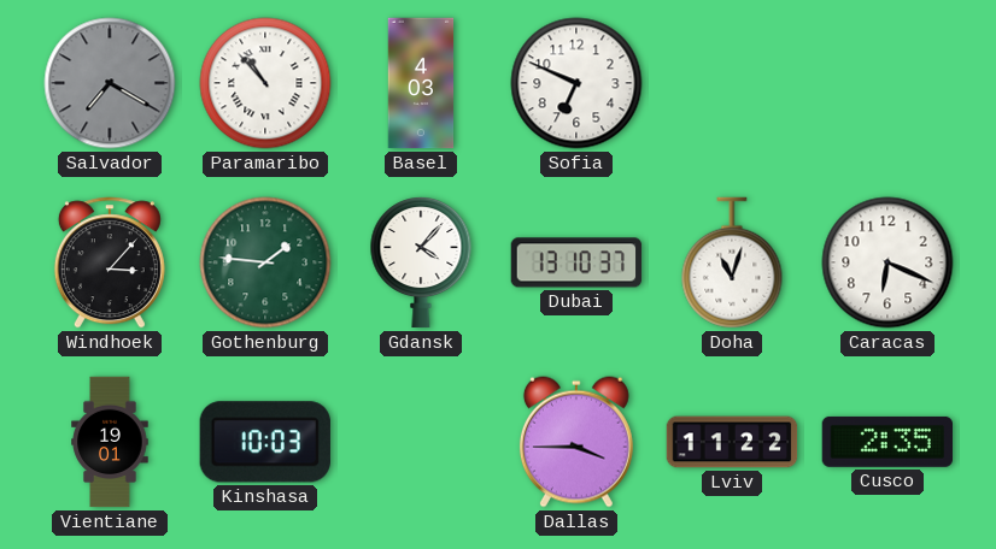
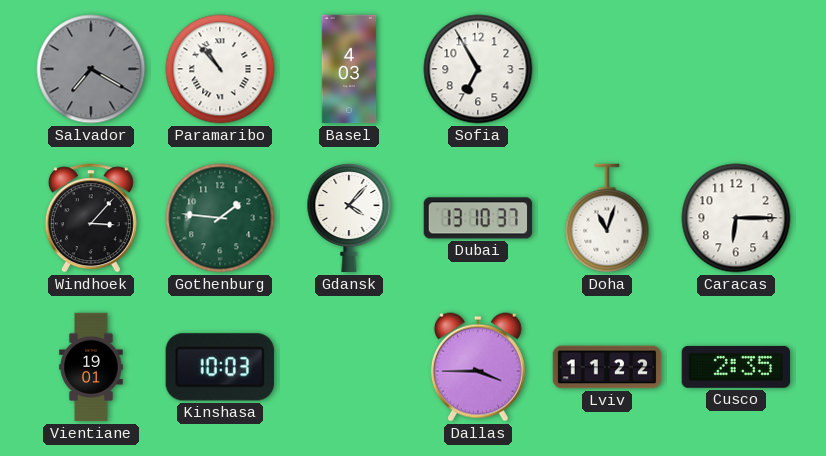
Sofia: 6:49 -> 6:55
Caracas: 6:19 -> 6:15
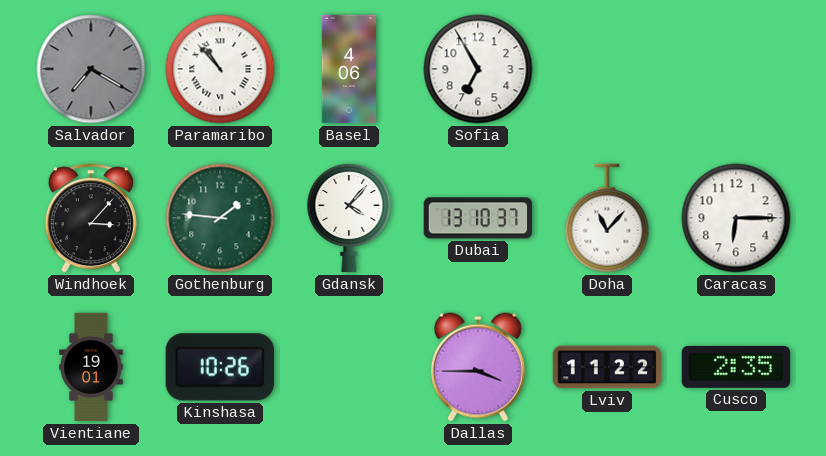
Basel: 4:03 -> 4:06
Doha: 11:03 -> 11:07
Kinshasa: 10:03 -> 10:26
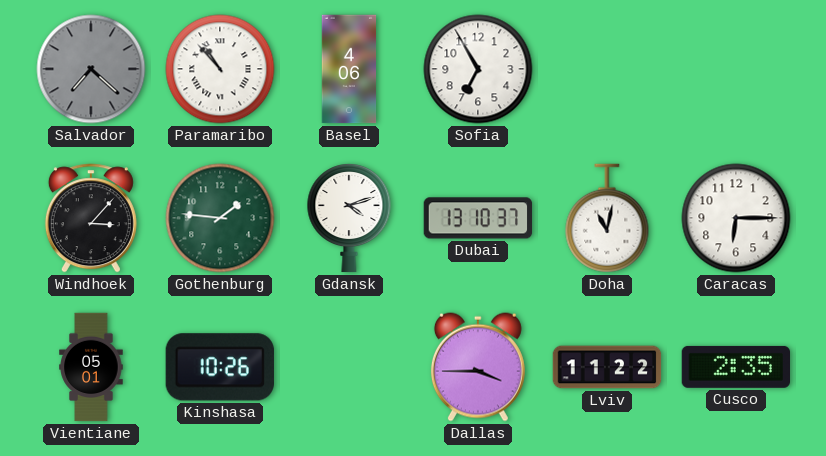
Salvador: 7:20 -> 7:22
Gdansk: 4:07 -> 4:12
Doha: 11:07 -> 11:02
Vientiane: 19:01 -> 05:01
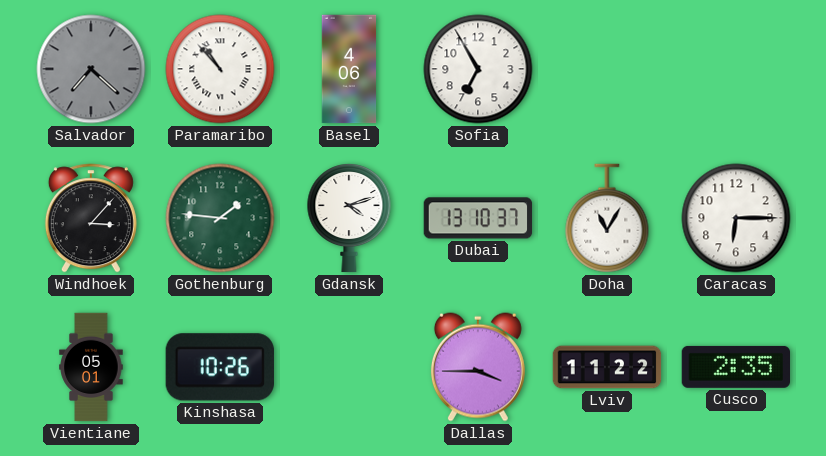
Doha: 11:02 -> 11:05
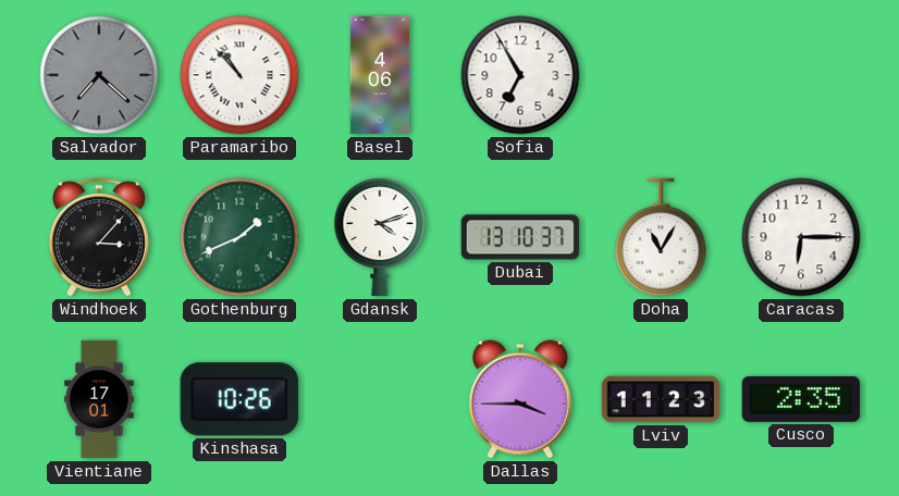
Gothenburg: 1:46 -> 1:41
Vientiane: 05:01 -> 17:01
Lviv: 11:22 -> 11:23
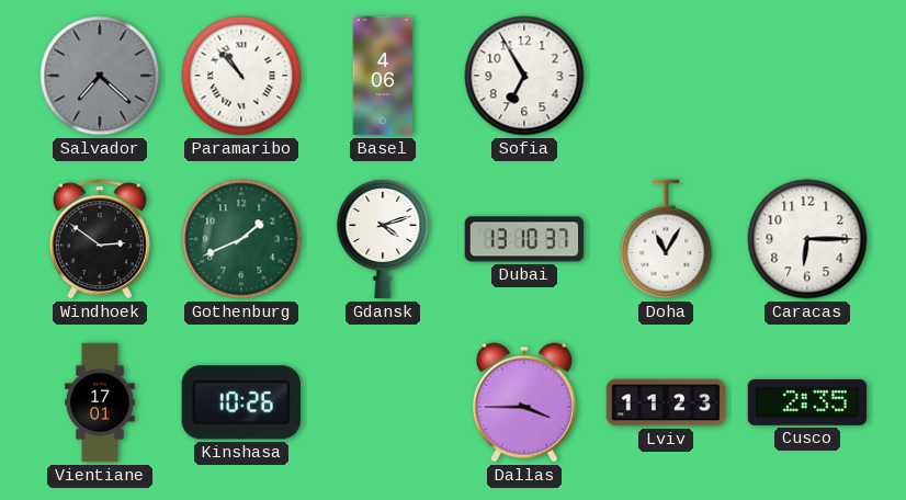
Windhoek: 3:07 -> 2:51
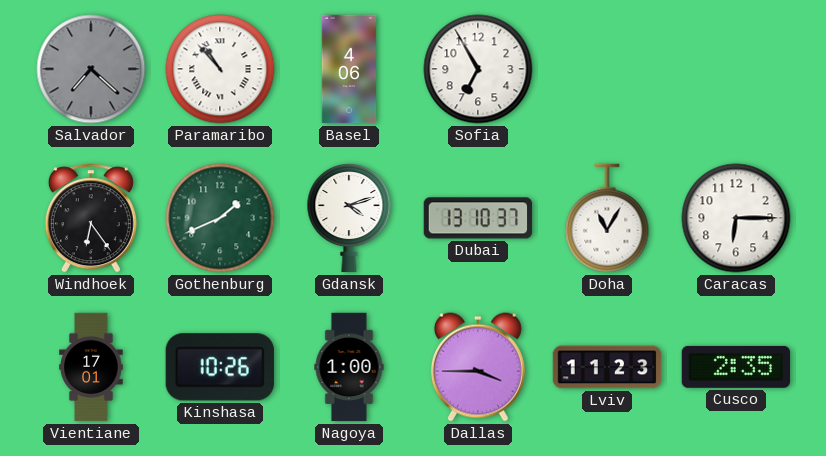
Windhoek: 2:51 -> 6:24
Nagoya: none -> 1:00
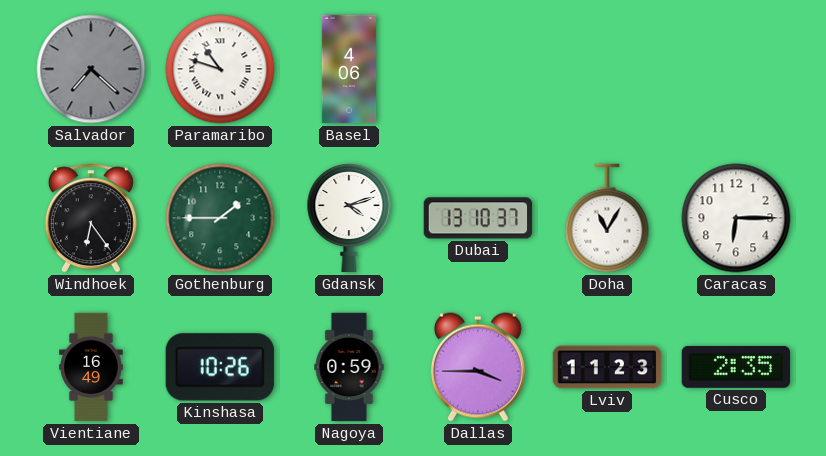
Paramaribo: 10:53 -> 10:48
Sofia: 6:55 -> none
Gothenburg: 1:41 -> 1:45
Vientiane: 17:01 -> 16:49
Nagoya: 1:00 -> 0:59
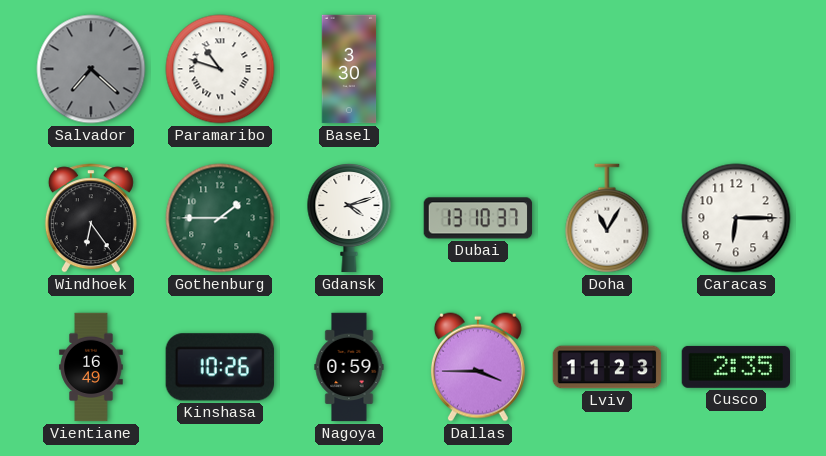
Basel: 4:06 -> 3:30
